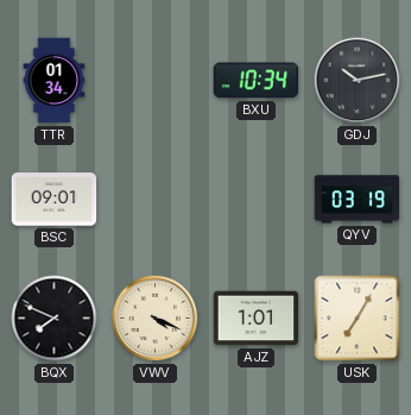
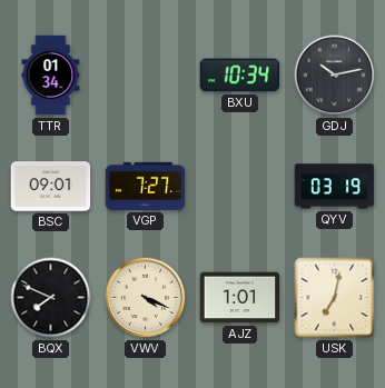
VGP: none -> 7:27
USK: 7:05 -> 7:02
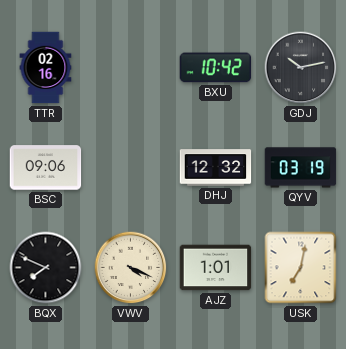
TTR: 01:34 -> 02:16
BXU: 10:34 -> 10:42
BSC: 09:01 -> 09:06
VGP: 7:27 -> none
DHJ: none -> 12:32
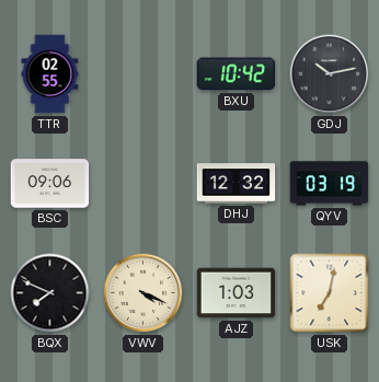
TTR: 02:16 -> 02:55
AJZ: 1:01 -> 1:03
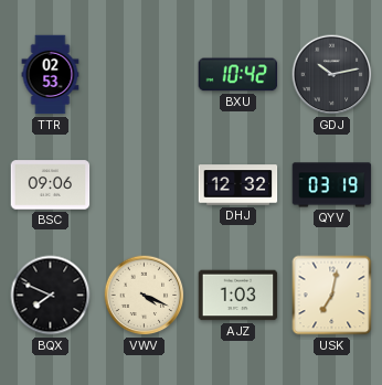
TTR: 02:55 -> 02:53
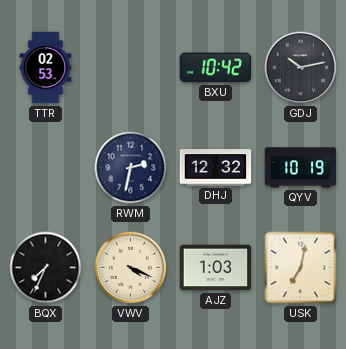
BSC: 09:06 -> none
RWM: none -> 2:32
QYV: 03:19 -> 10:19
BQX: 7:49 -> 7:34
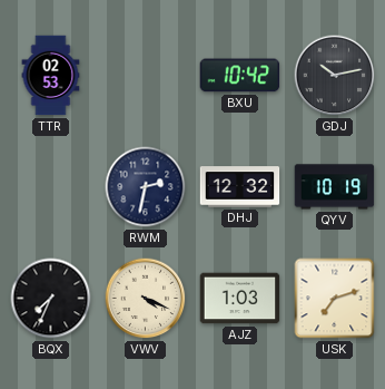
USK: 7:02 -> 7:12
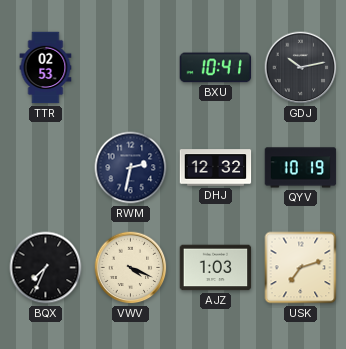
BXU: 10:42 -> 10:41
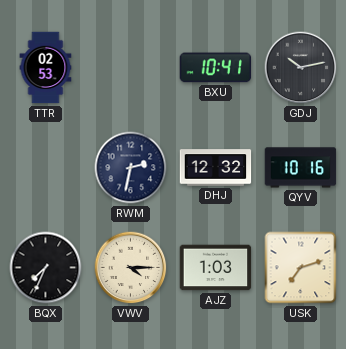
QYV: 10:19 -> 10:16
VWV: 4:19 -> 4:15
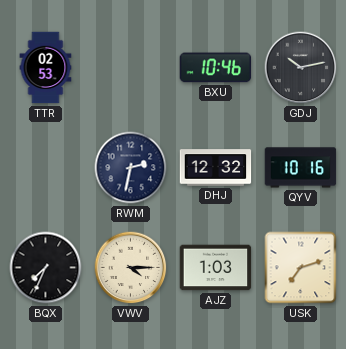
BXU: 10:41 -> 10:46
